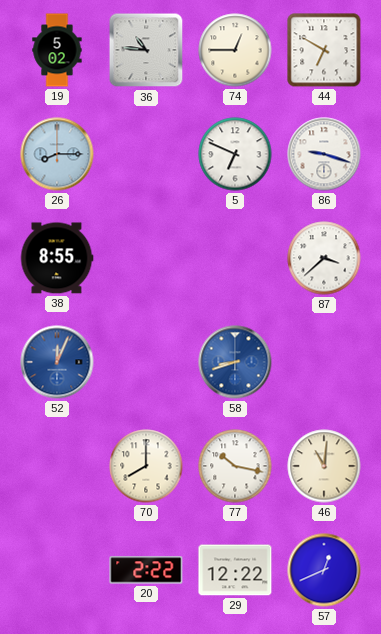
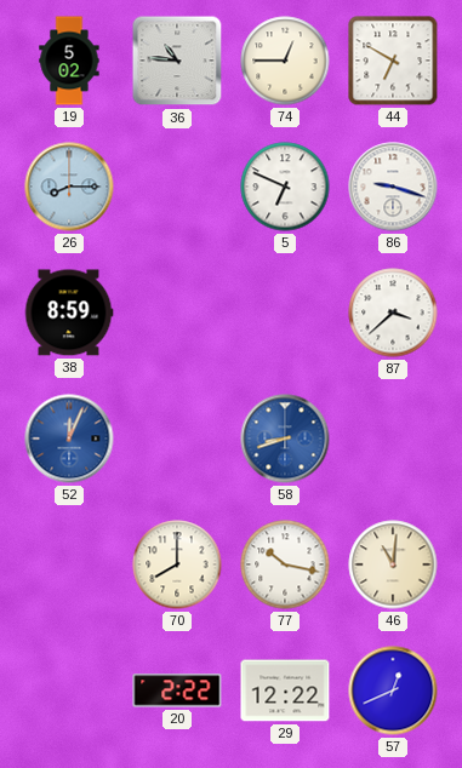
38: 8:55 -> 8:59
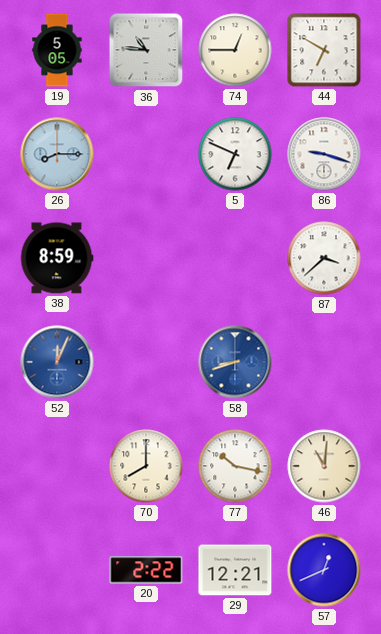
19: 5:02 -> 5:05
29: 12:22 -> 12:21
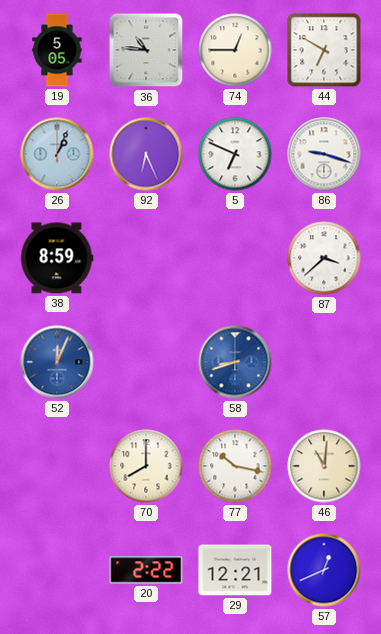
26: 8:15 -> 1:04
92: none -> 6:26
